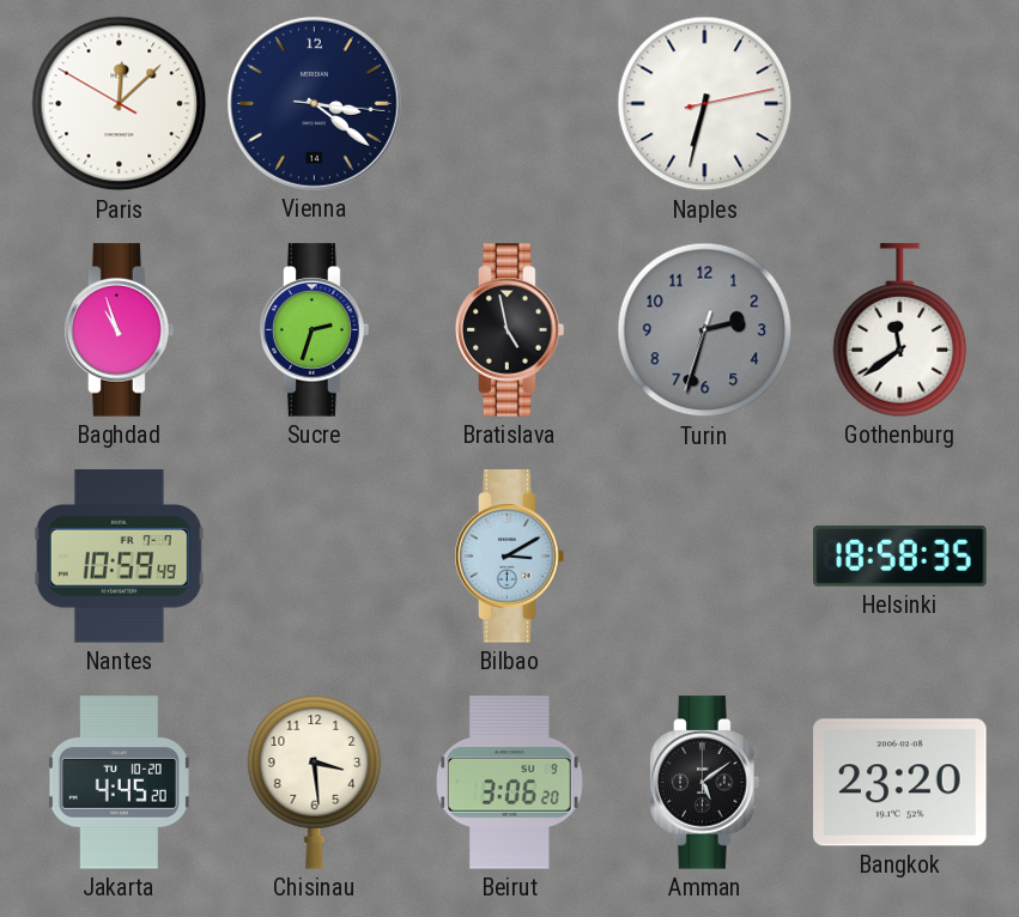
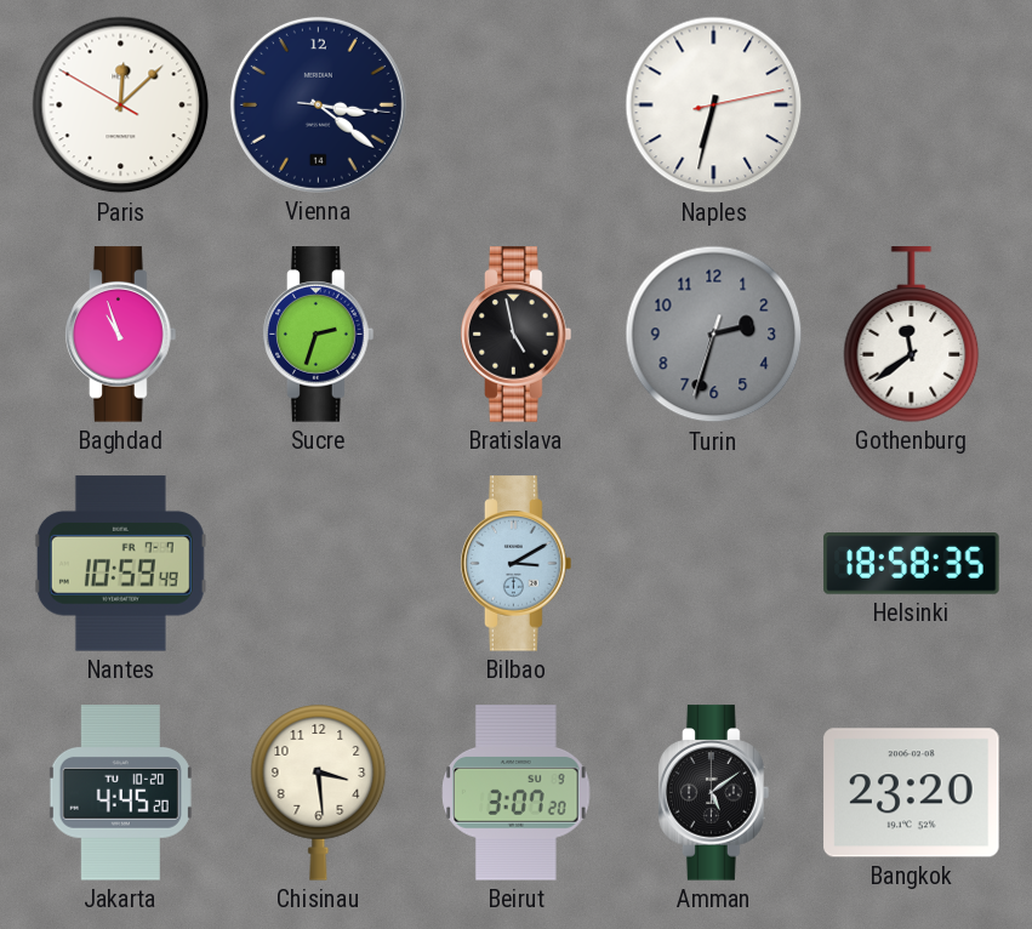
Beirut: 3:06 -> 3:07
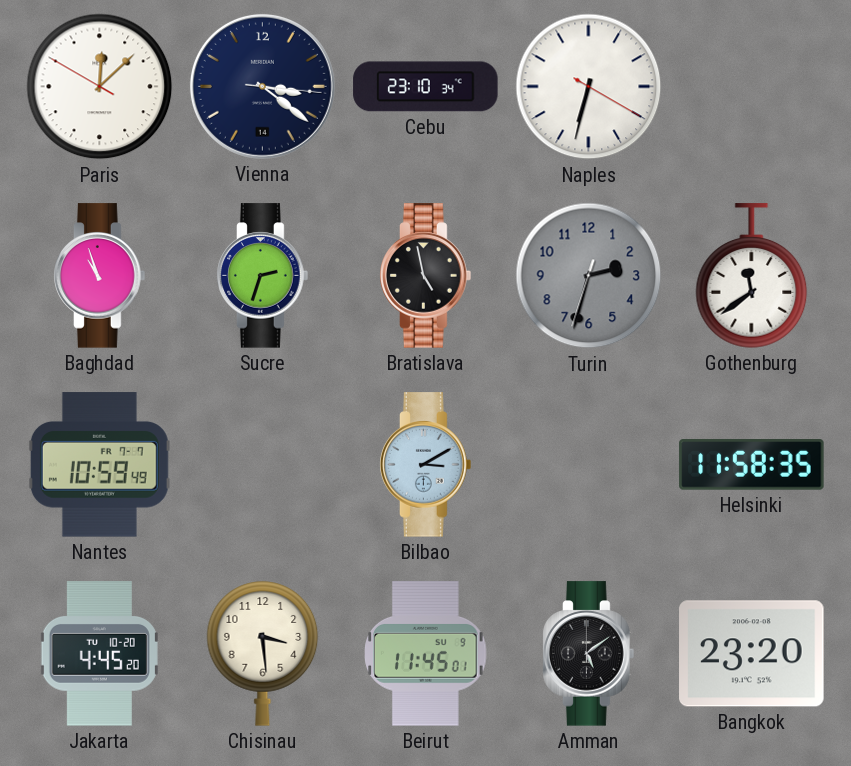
Cebu: none -> 23:10
Naples: 6:32:13 -> 6:32:20
Helsinki: 18:58 -> 11:58
Beirut: 3:07 -> 11:45
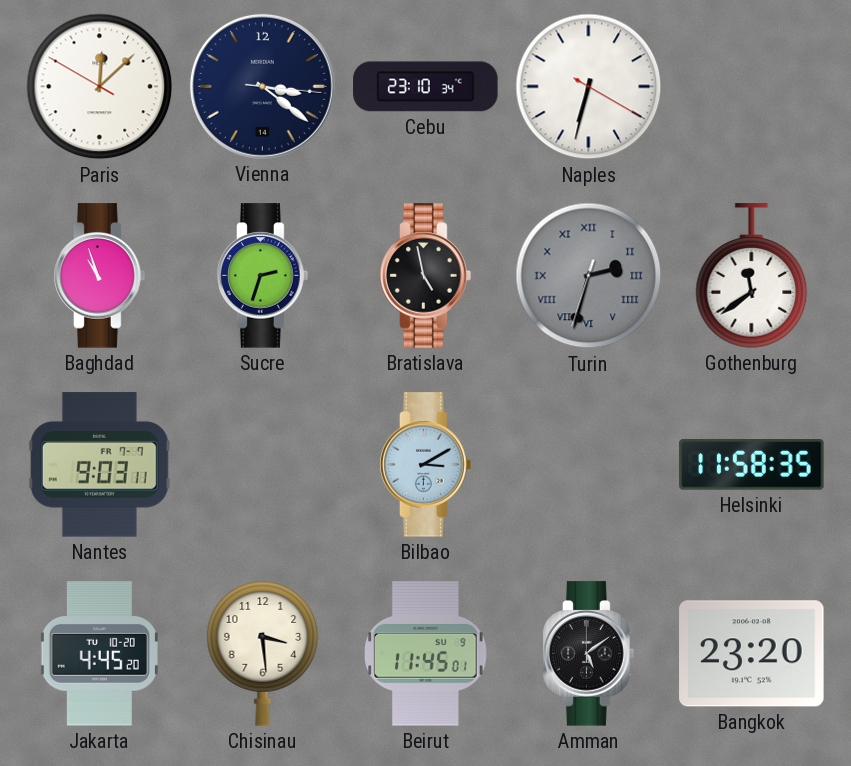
Turin numerals: Arabic -> Roman
Nantes: 10:59 -> 9:03
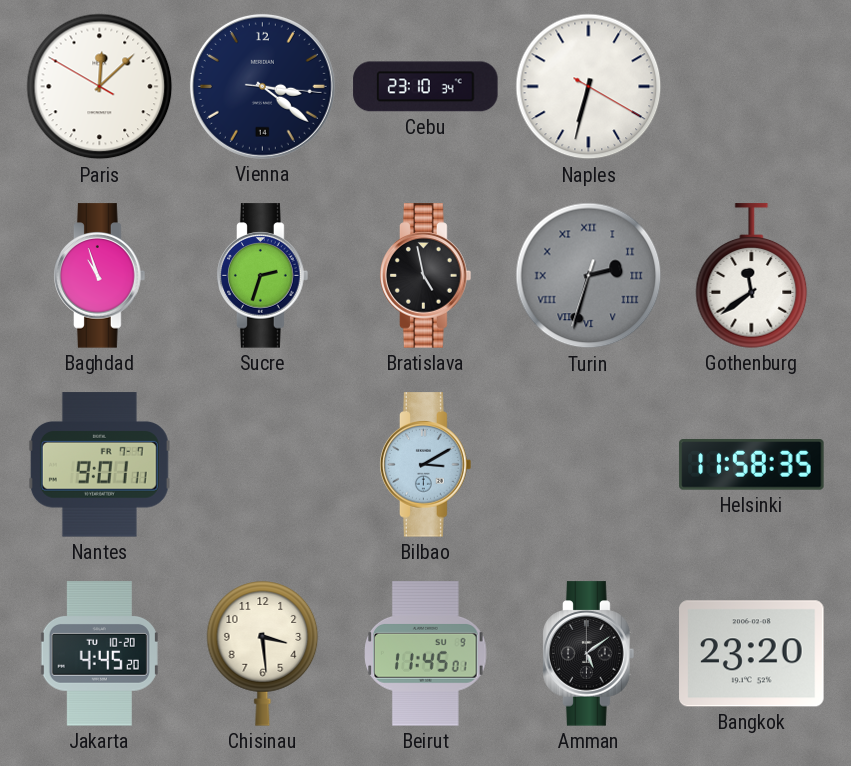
Nantes: 9:03 -> 9:01
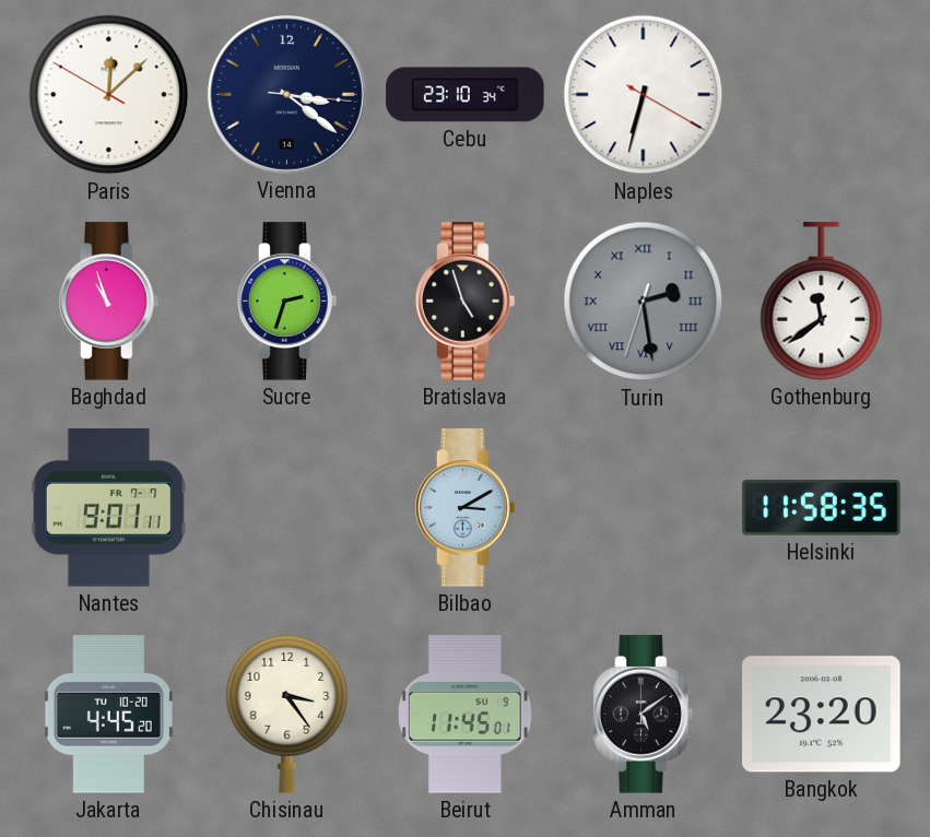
Bratislava: 4:58 -> 4:57
Turin: 2:32 -> 2:28
Chisinau: 3:29 -> 3:24
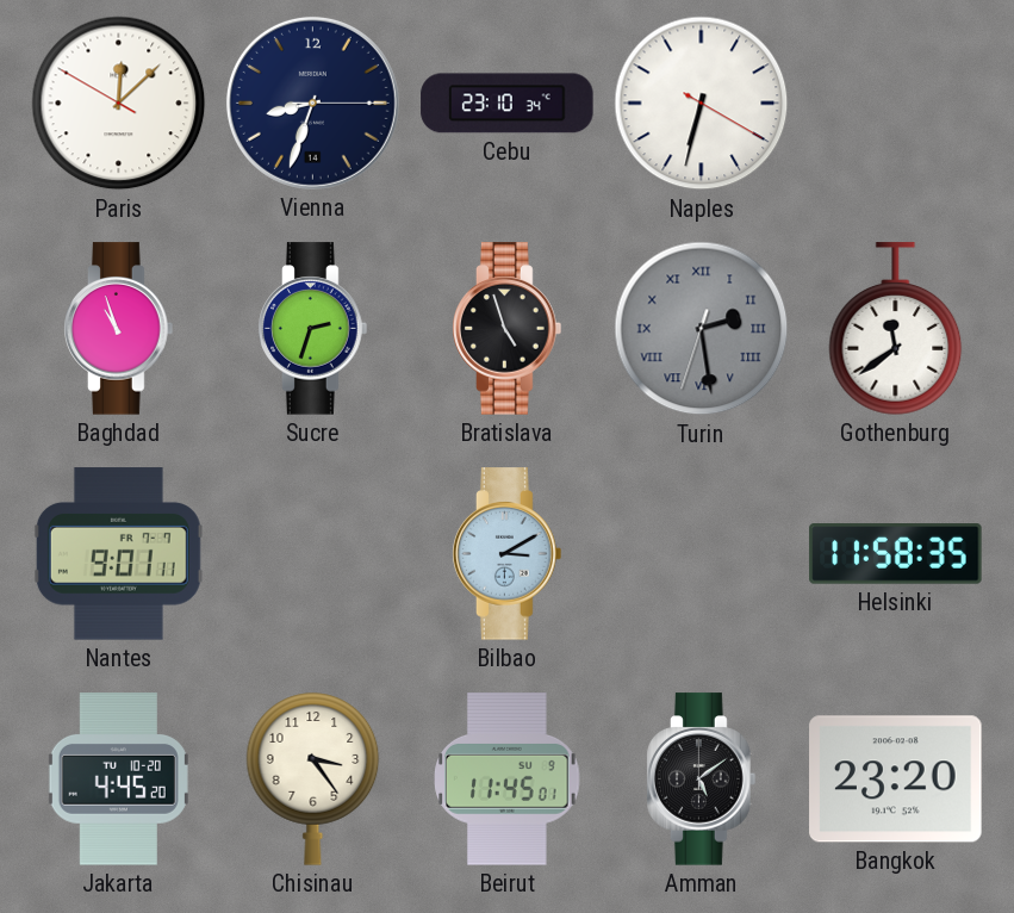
Vienna: 3:21 -> 8:33
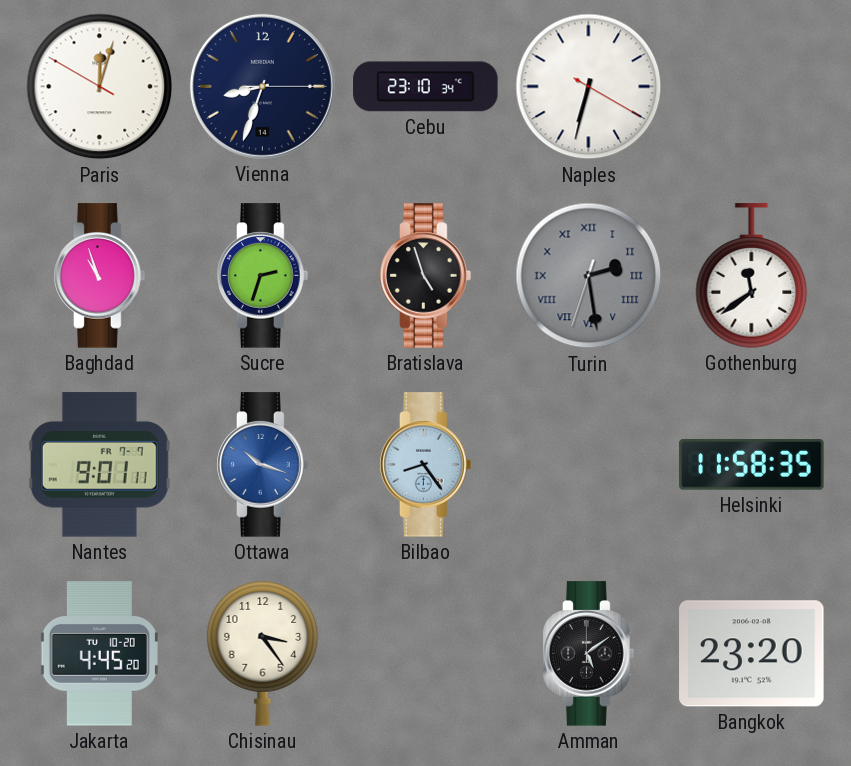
Paris: 12:07 -> 12:02
Ottawa: none -> 10:18
Bilbao: 3:10 -> 8:24
Beirut: 11:45 -> none
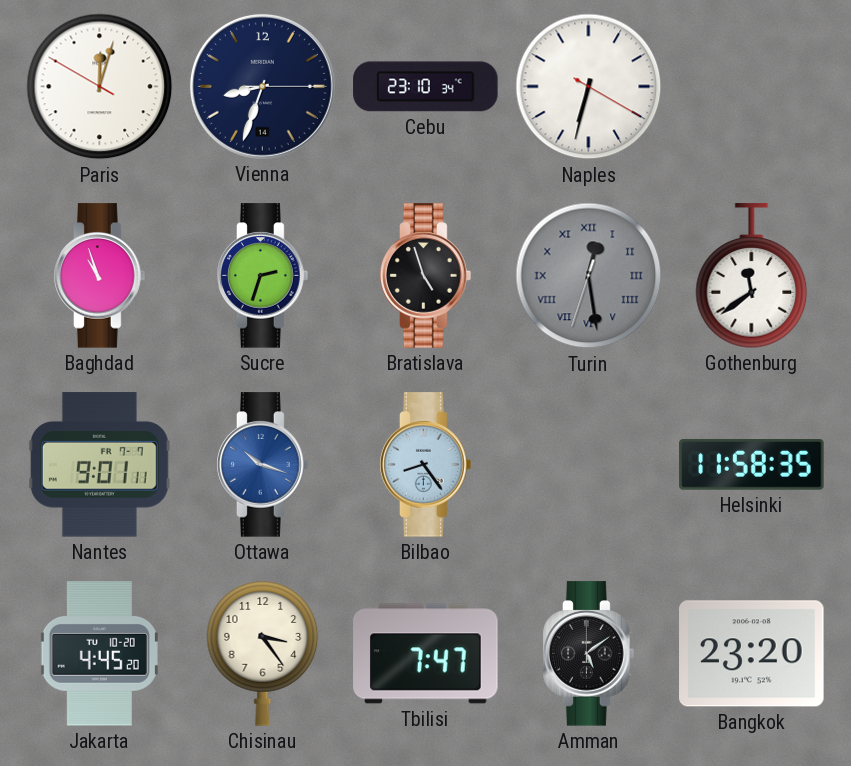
Turin: 2:28 -> 12:28
Tbilisi: none -> 7:47
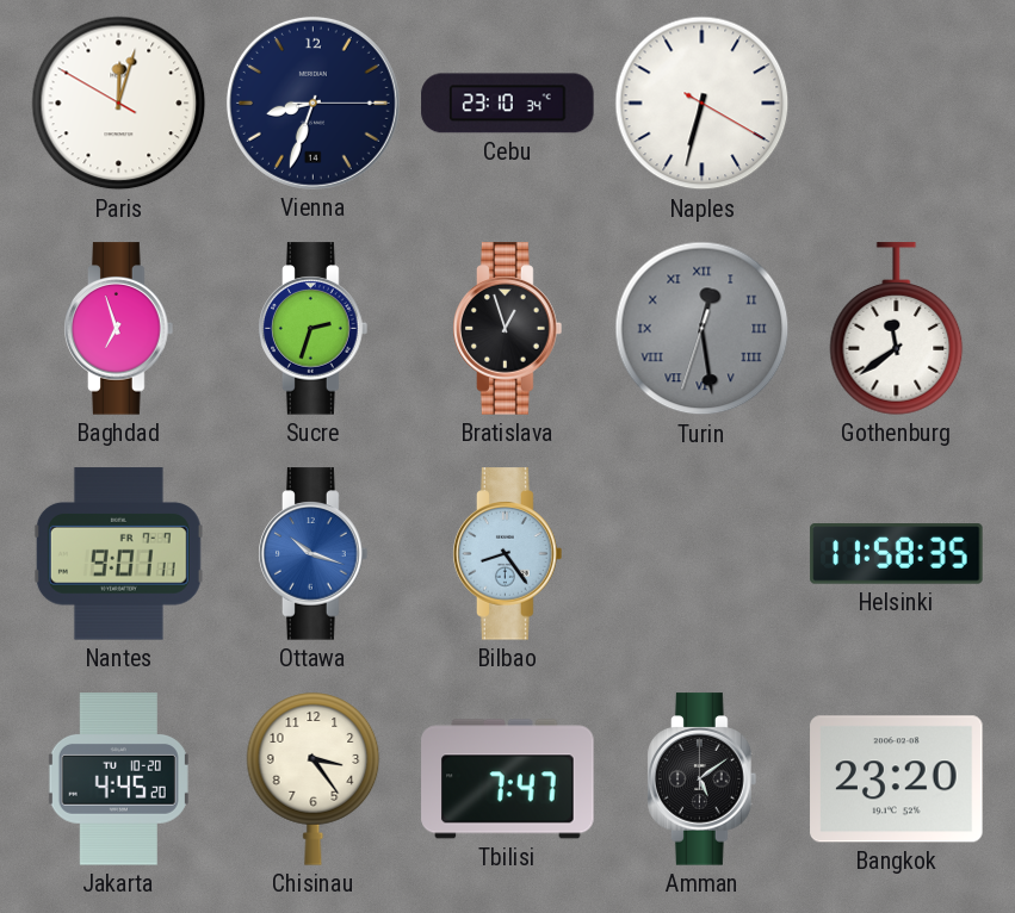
Baghdad: 10:57 -> 6:57
Bratislava: 4:57 -> 12:57
